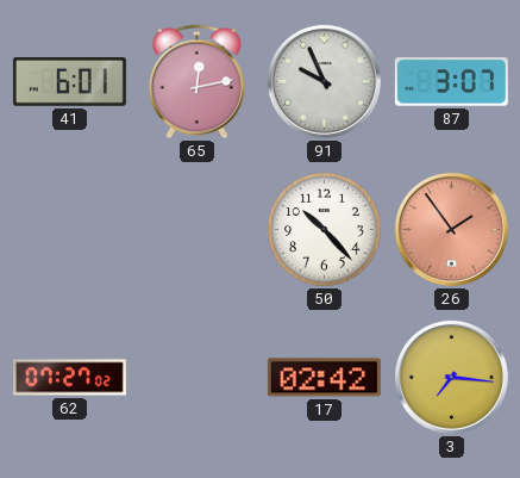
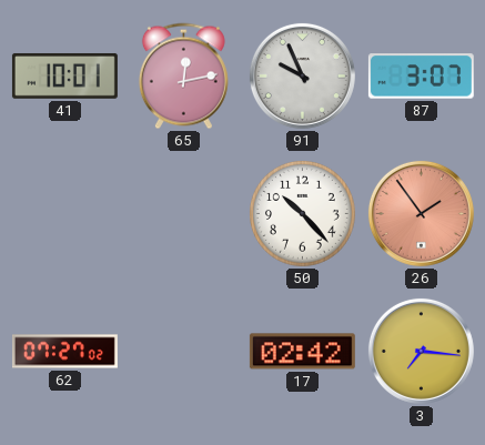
41: 6:01 -> 10:01
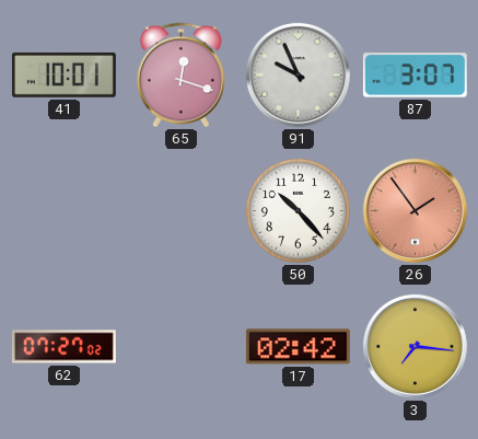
65: 12:13 -> 12:18
